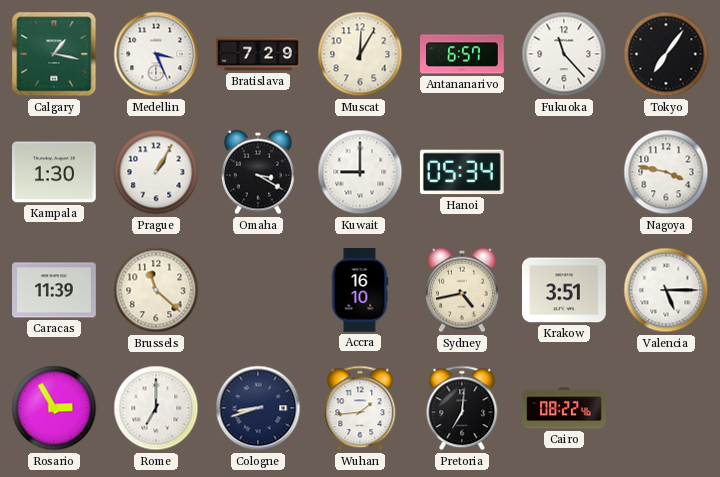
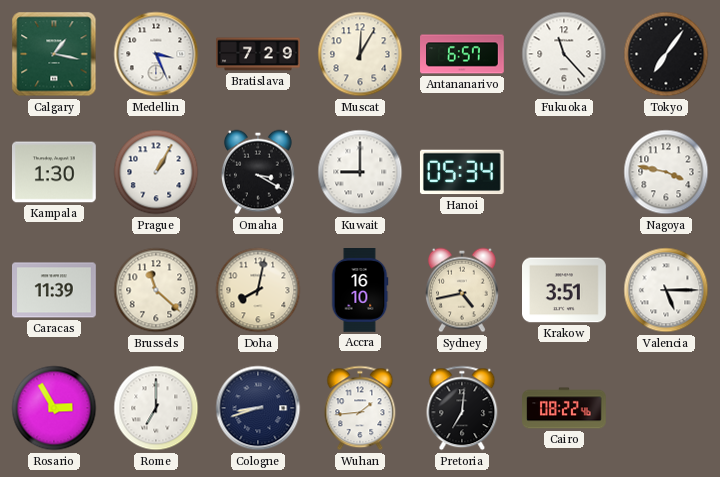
Doha: none -> 8:02
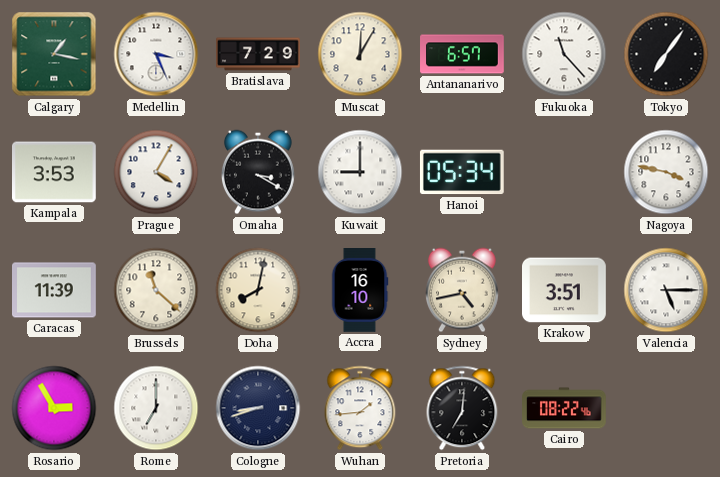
Kampala: 1:30 -> 3:53
Prague: 1:05 -> 4:05
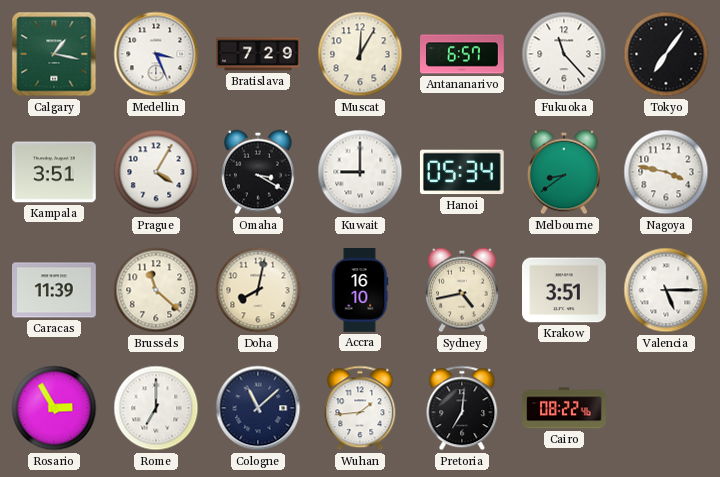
Kampala: 3:53 -> 3:51
Melbourne: none -> 8:39
Cologne: 8:42 -> 11:08
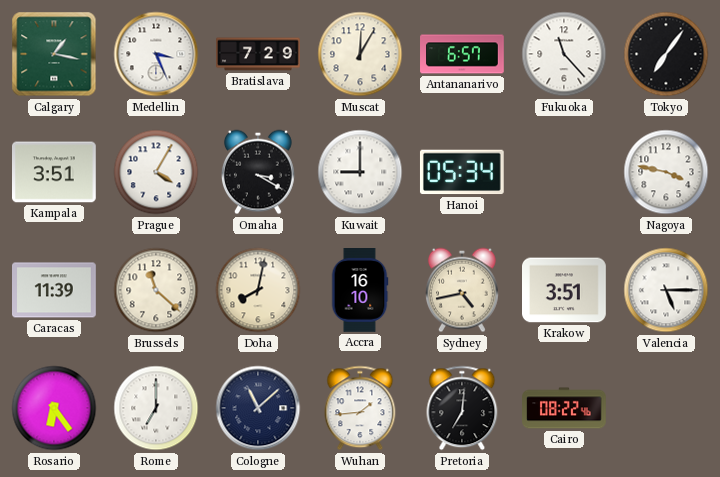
Melbourne: 8:39 -> none
Rosario: 2:55 -> 6:24
